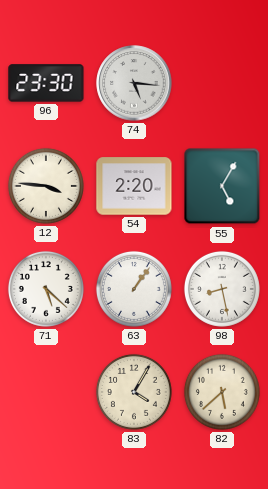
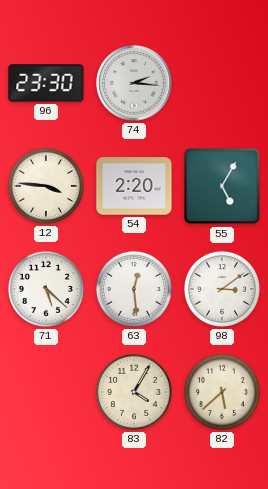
74: 5:16 -> 2:16
63: 1:06 -> 12:29
98: 8:28 -> 3:09
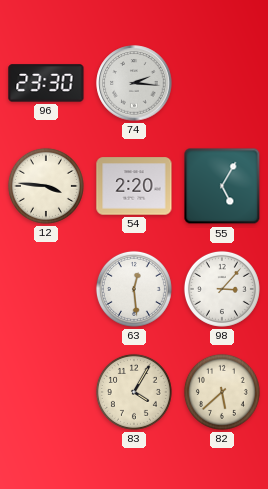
71: 5:22 -> none
98: 3:09 -> 3:07
